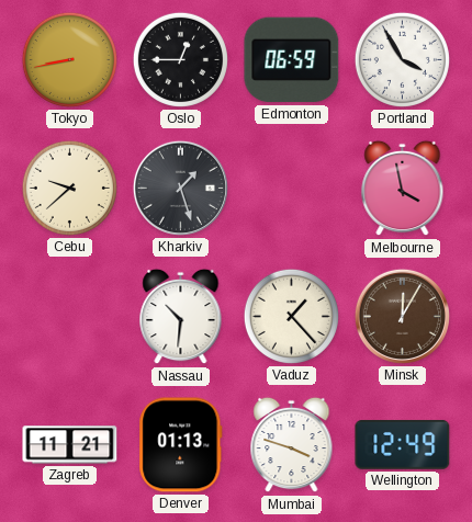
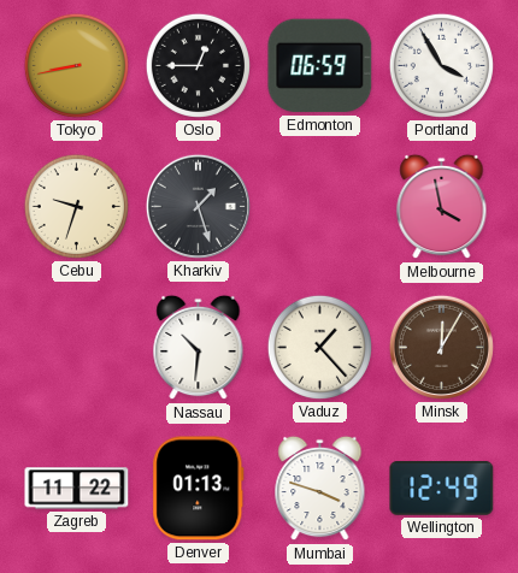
Cebu: 9:38 -> 9:33
Zagreb: 11:21 -> 11:22
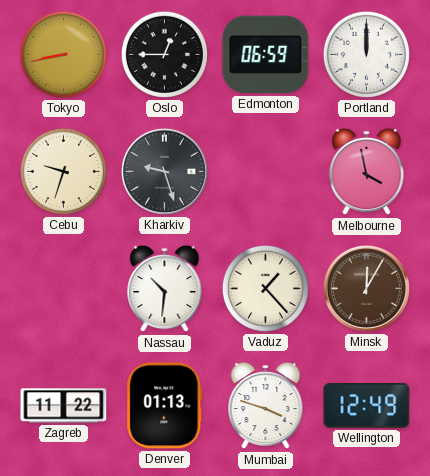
Portland: 3:55 -> 12:00
Kharkiv: 1:27 -> 9:27
